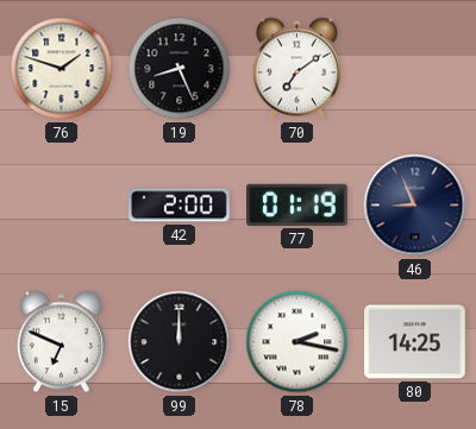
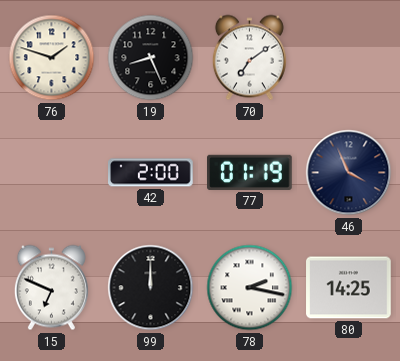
46: 8:56 -> 3:56
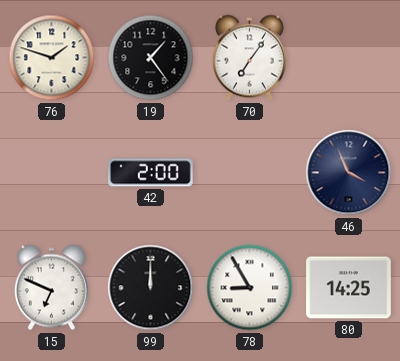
19: 8:26 -> 1:24
70: 7:09 -> 7:06
77: 01:19 -> none
78: 2:17 -> 8:55
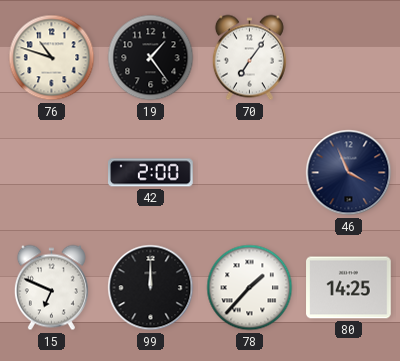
76: 1:48 -> 10:48
78: 8:55 -> 1:37
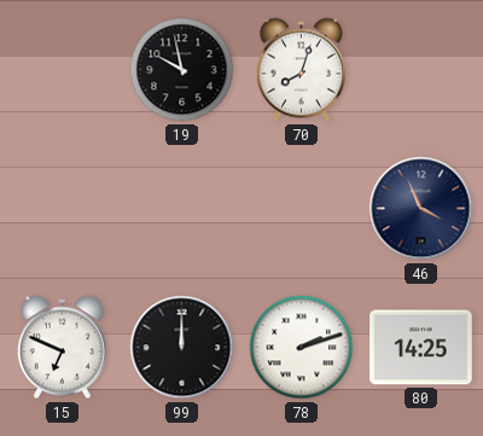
76: 10:48 -> none
19: 1:24 -> 9:58
70: 7:06 -> 8:03
42: 2:00 -> none
78: 1:37 -> 2:12
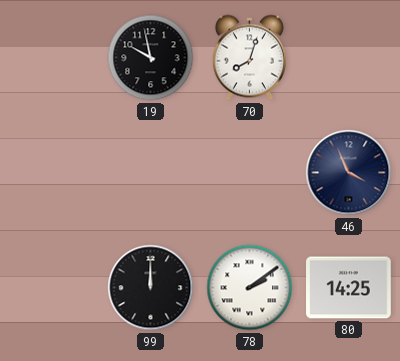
15: 6:49 -> none
78: 2:12 -> 2:09
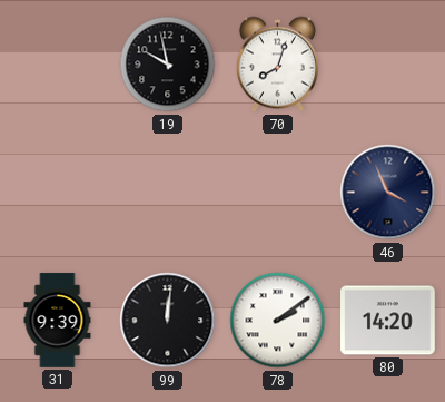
31: none -> 9:39
99: 12:00 -> 12:01
80: 14:25 -> 14:20
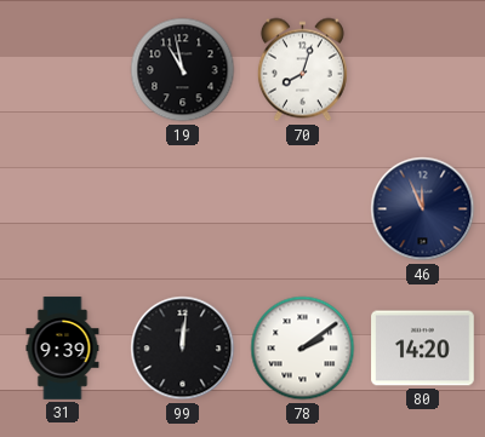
19: 9:58 -> 10:58
46: 3:56 -> 11:56
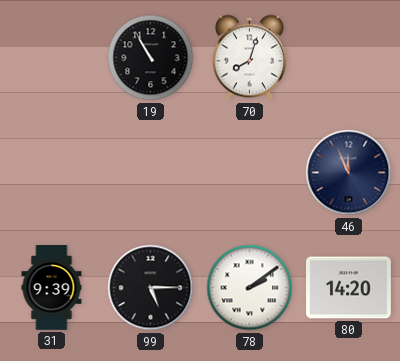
19: 10:58 -> 10:55
99: 12:01 -> 5:15
